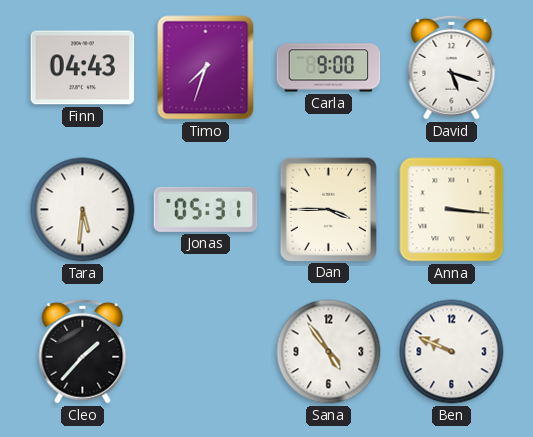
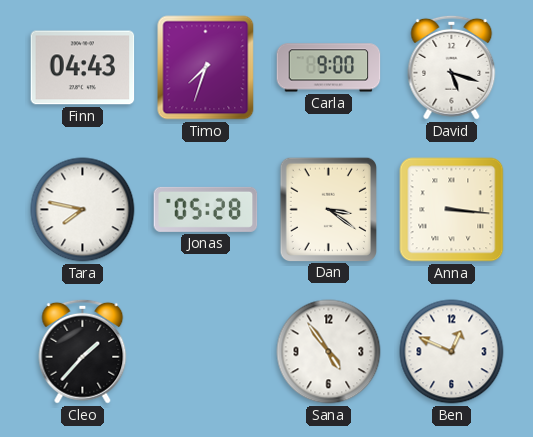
Tara: 5:31 -> 7:47
Jonas: 05:31 -> 05:28
Dan: 3:45 -> 3:21
Ben: 9:49 -> 12:49
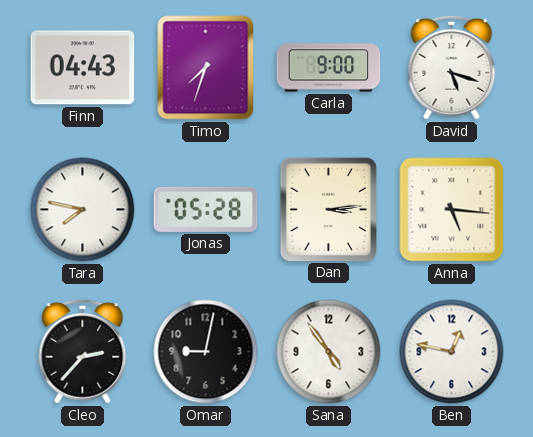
Dan: 3:21 -> 3:14
Anna: 3:16 -> 5:16
Cleo: 1:37 -> 2:37
Omar: none -> 9:02
Ben: 12:49 -> 12:47
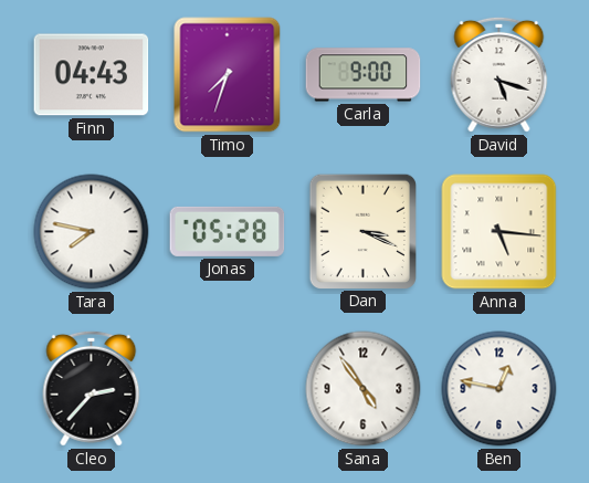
Dan: 3:14 -> 3:19
Omar: 9:02 -> none
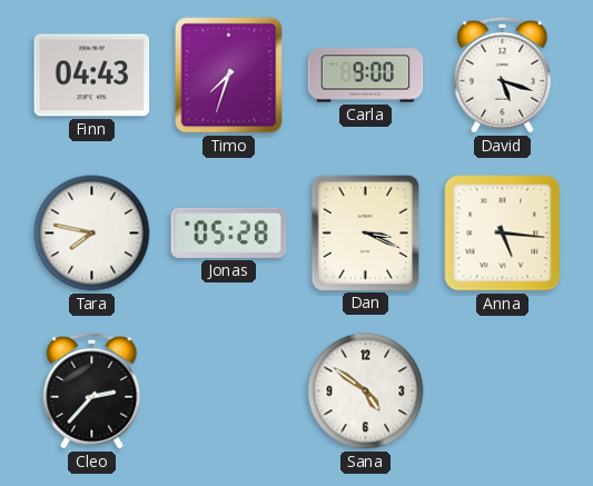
Sana: 4:54 -> 4:51
Ben: 12:47 -> none
